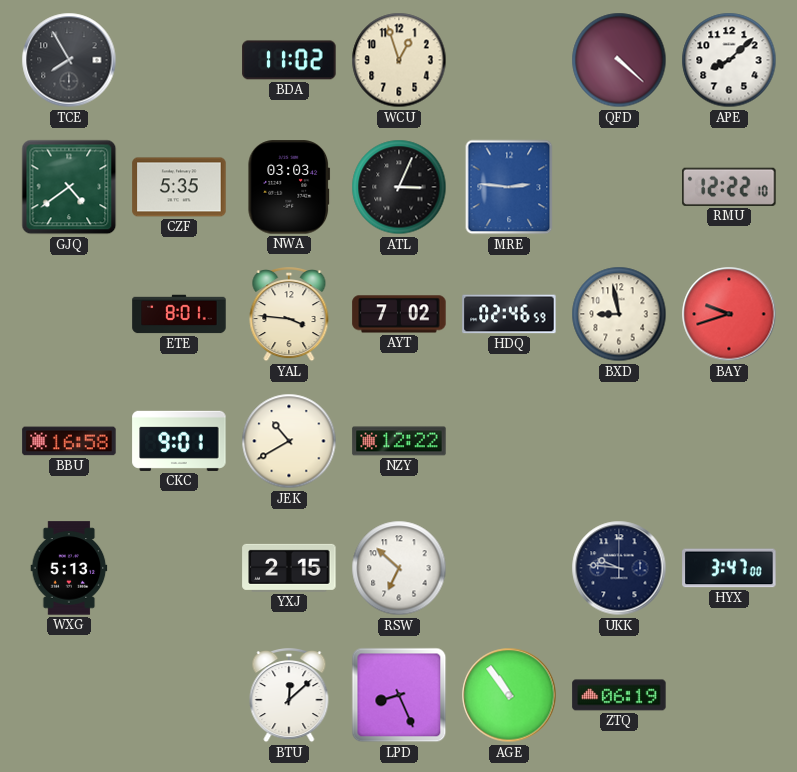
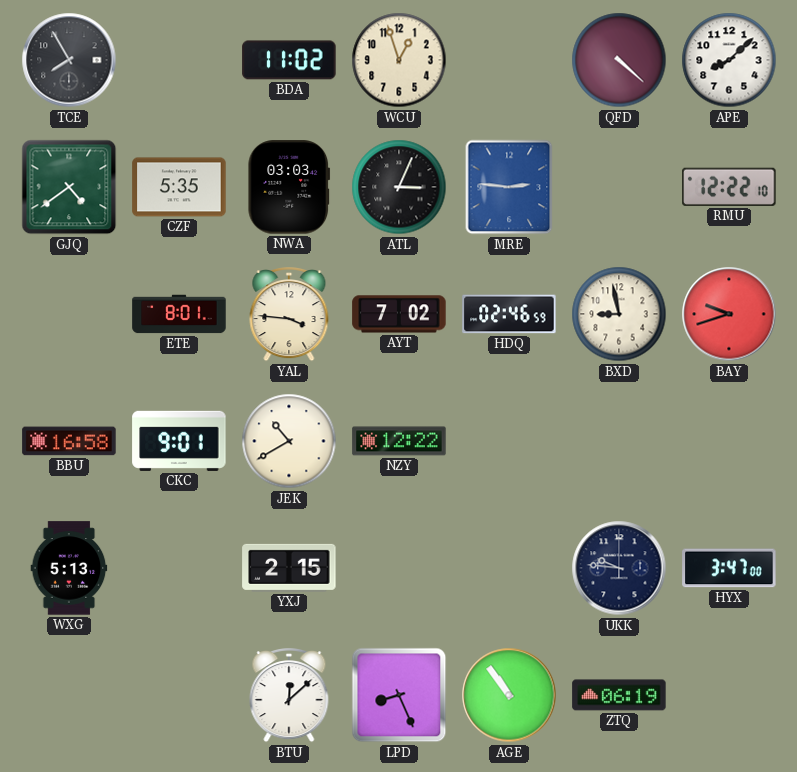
RSW: 6:52 -> none
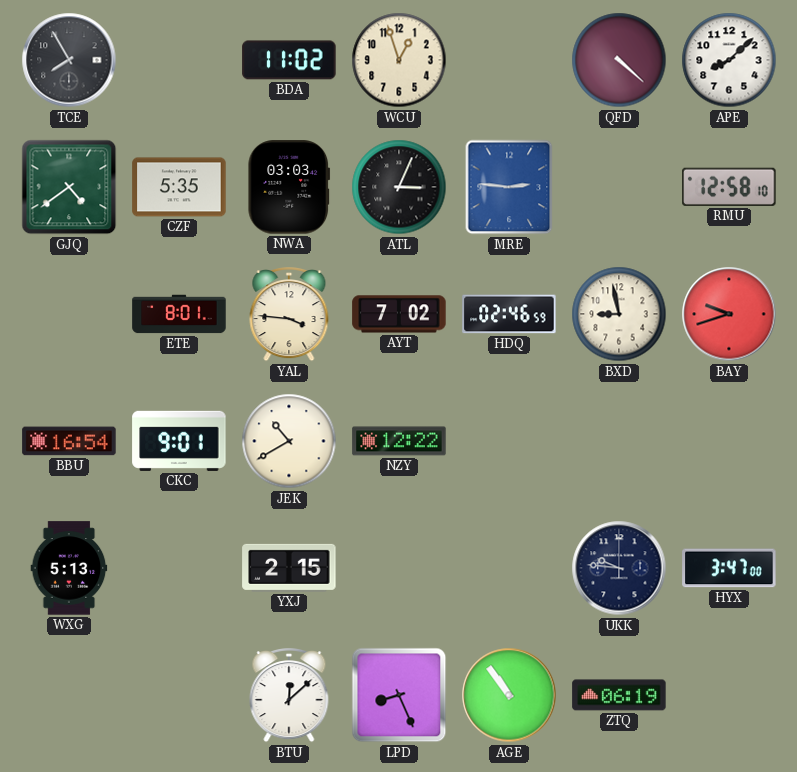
RMU: 12:22 -> 12:58
BBU: 16:58 -> 16:54
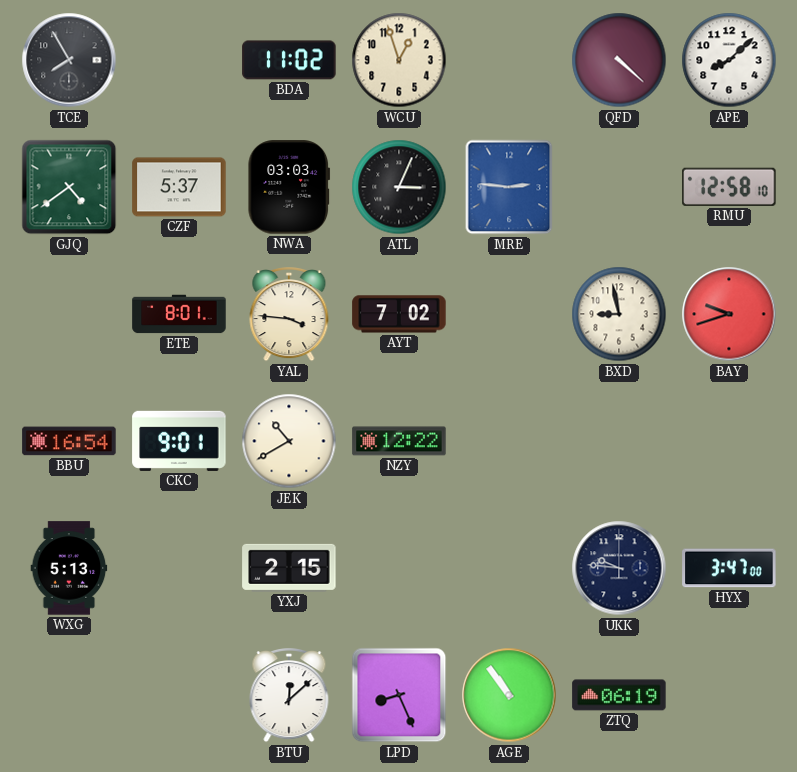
CZF: 5:35 -> 5:37
HDQ: 02:46 -> none
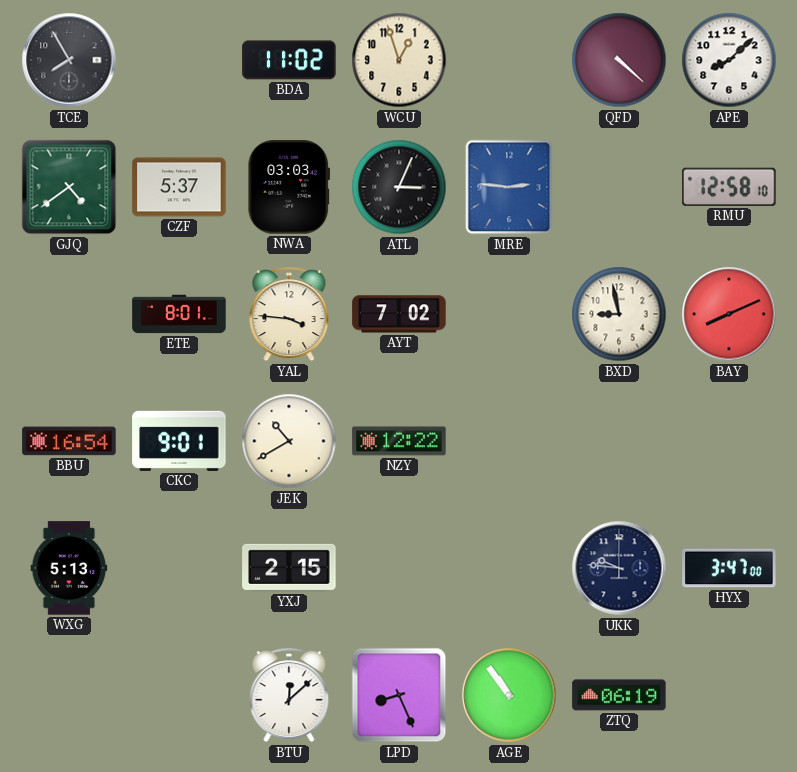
BAY: 9:42 -> 8:11
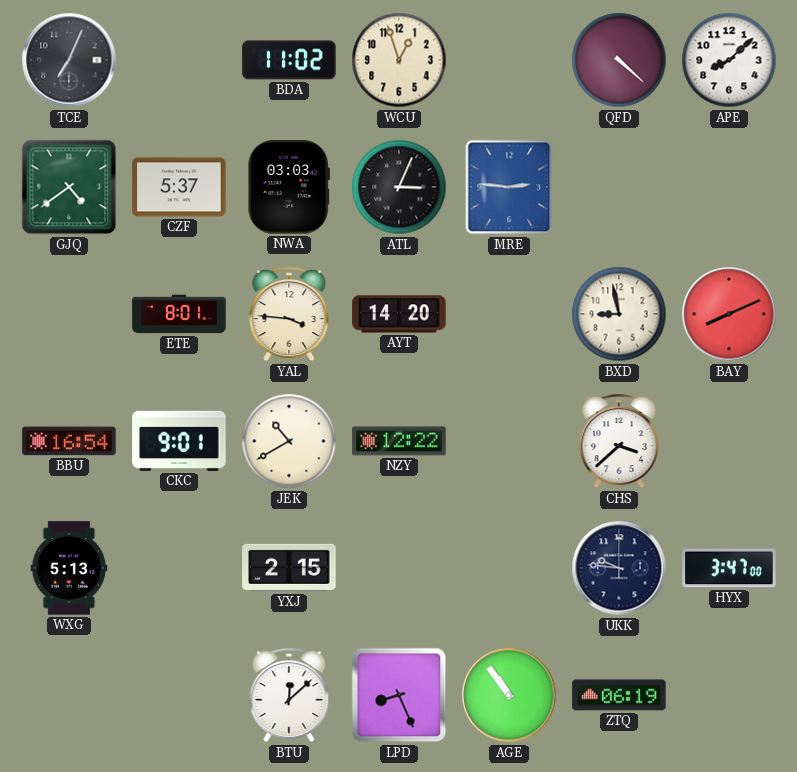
TCE: 7:55 -> 7:04
RMU: 12:58 -> none
AYT: 7:02 -> 14:20
CHS: none -> 3:38
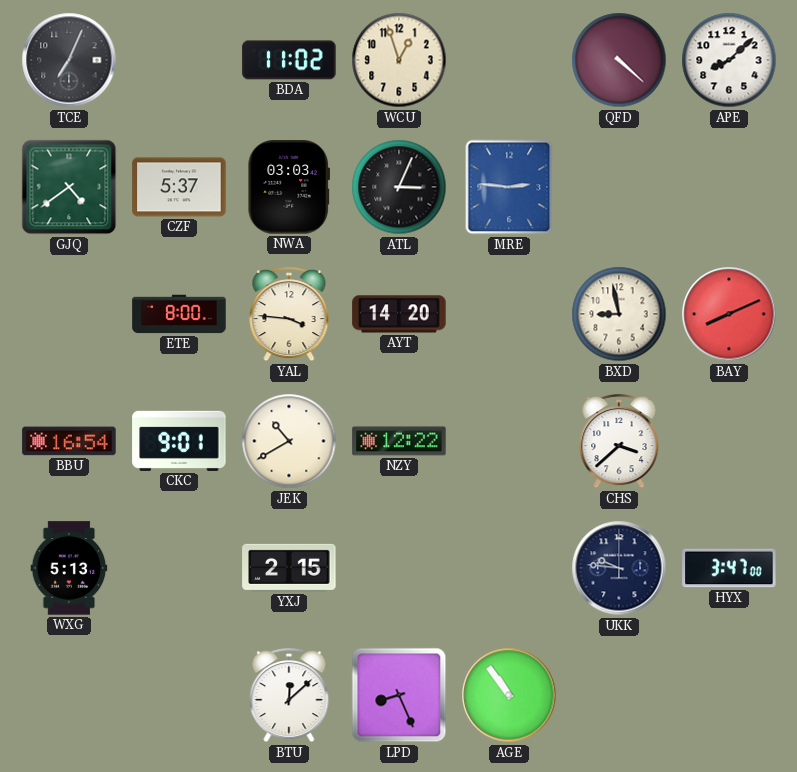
ETE: 8:01 -> 8:00
ZTQ: 06:19 -> none
